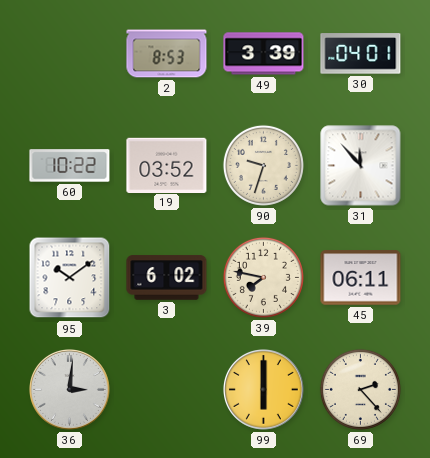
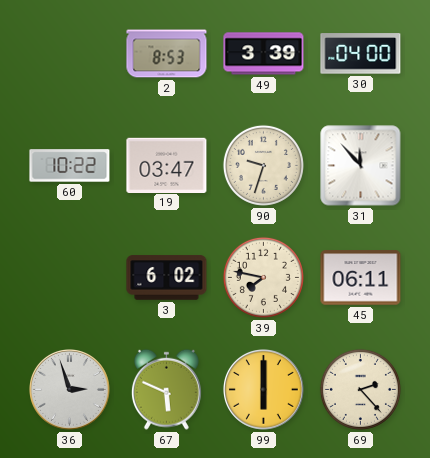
30: 04:01 -> 04:00
19: 03:52 -> 03:47
95: 10:09 -> none
36: 3:01 -> 2:57
67: none -> 5:49
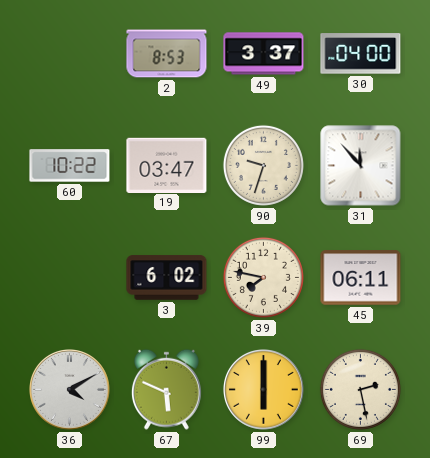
49: 3:39 -> 3:37
36: 2:57 -> 4:10
69: 2:23 -> 2:28
